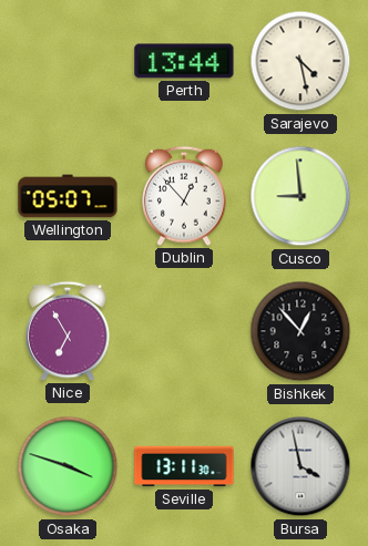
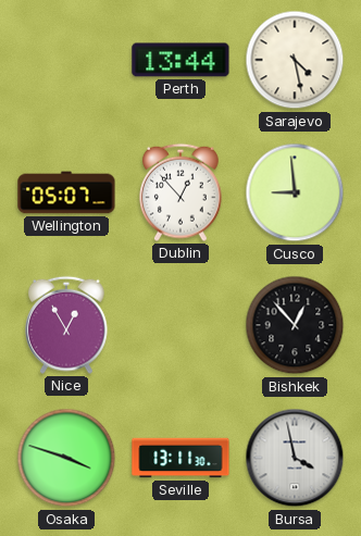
Nice: 6:55 -> 12:55
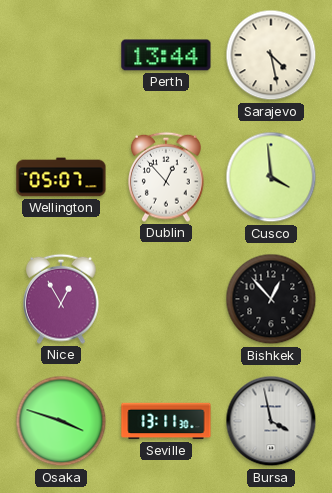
Cusco: 8:59 -> 3:59
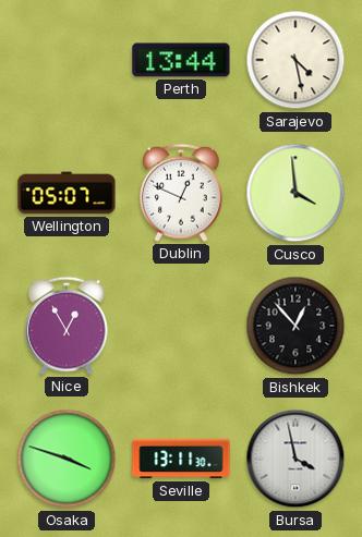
Dublin: 12:53 -> 12:49
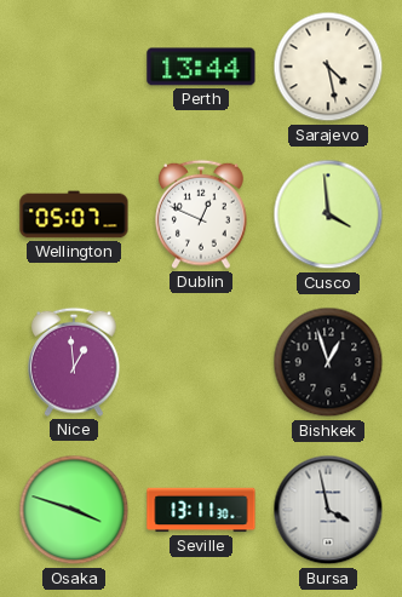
Nice: 12:55 -> 12:59
Bishkek: 12:53 -> 12:57
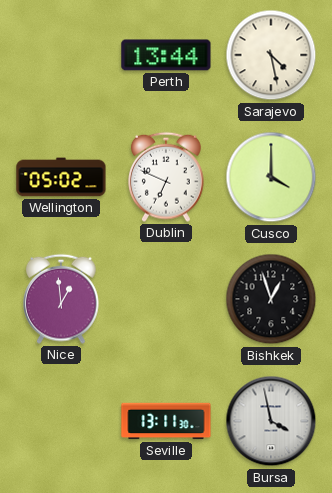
Wellington: 05:07 -> 05:02
Dublin: 12:49 -> 6:49
Cusco: 3:59 -> 4:00
Osaka: 3:48 -> none
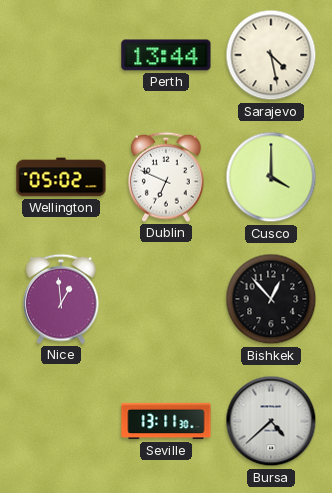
Bishkek: 12:57 -> 12:53
Bursa: 3:58 -> 4:38
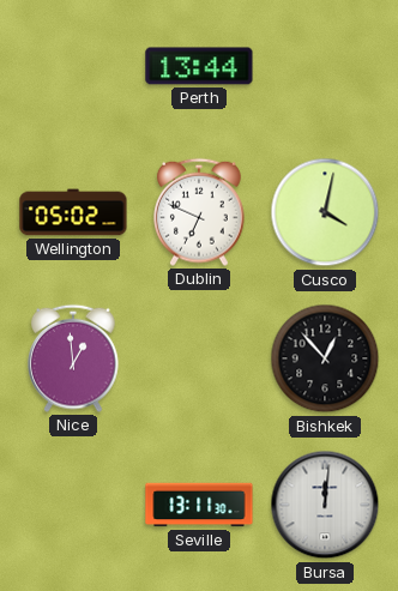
Sarajevo: 4:28 -> none
Cusco: 4:00 -> 4:02
Bursa: 4:38 -> 12:01
